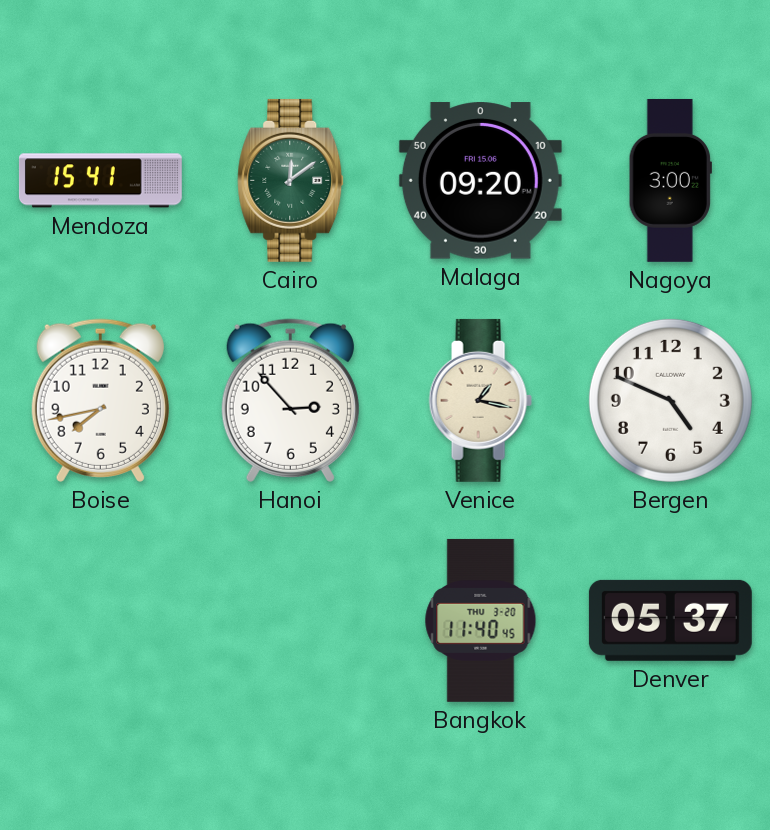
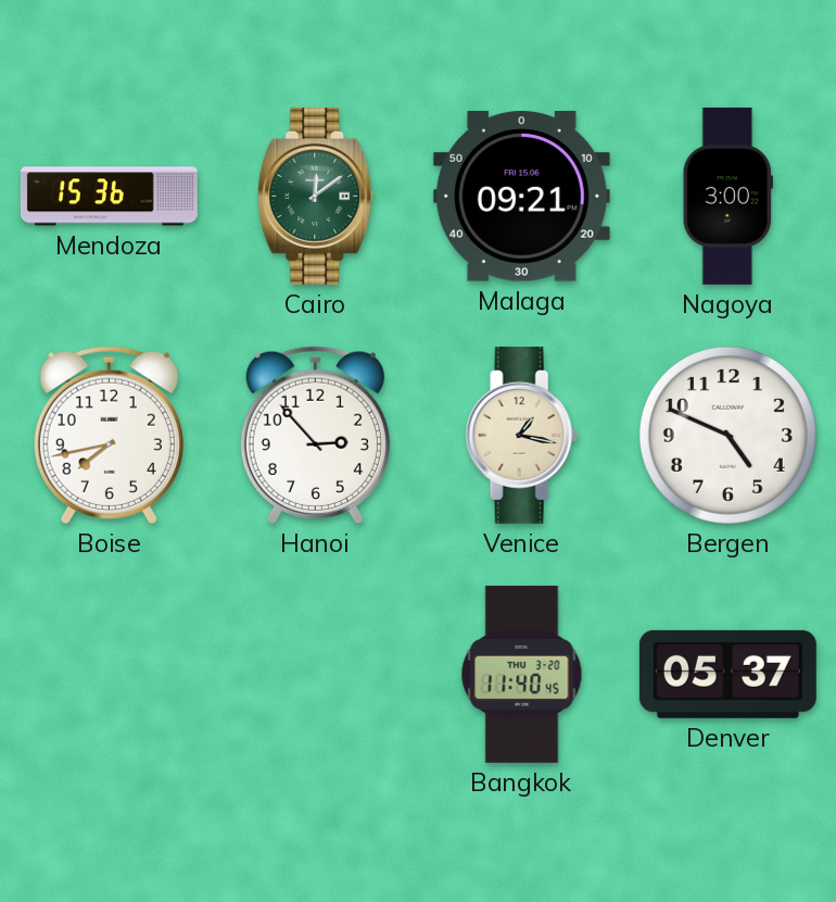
Mendoza: 15:41 -> 15:36
Malaga: 09:20 -> 09:21
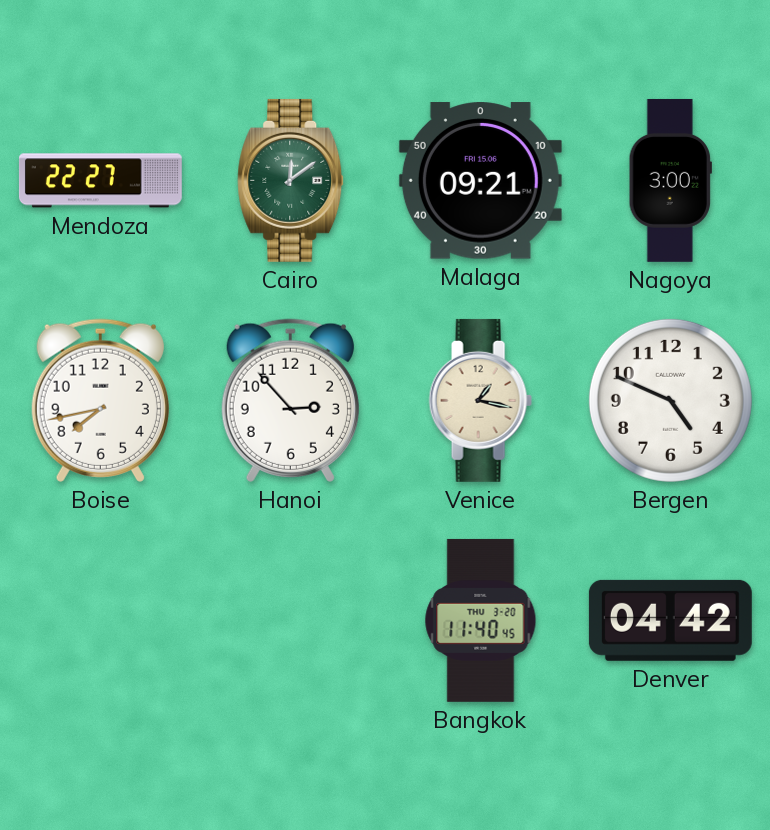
Mendoza: 15:36 -> 22:27
Denver: 05:37 -> 04:42
